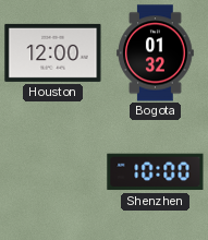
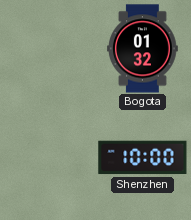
Houston: 12:00 -> none
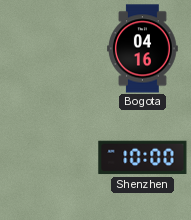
Bogota: 01:32 -> 04:16
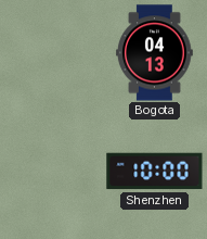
Bogota: 04:16 -> 04:13
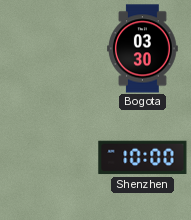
Bogota: 04:13 -> 03:30
